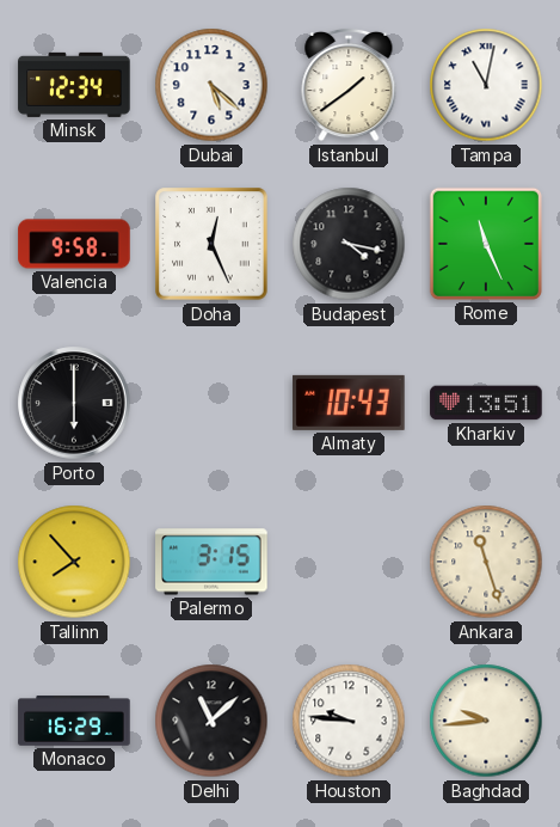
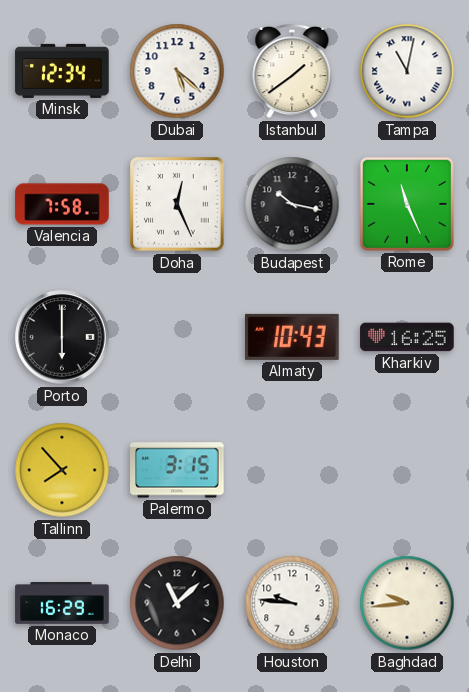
Valencia: 9:58 -> 7:58
Budapest: 4:17 -> 10:17
Kharkiv: 13:51 -> 16:25
Ankara: 11:27 -> none
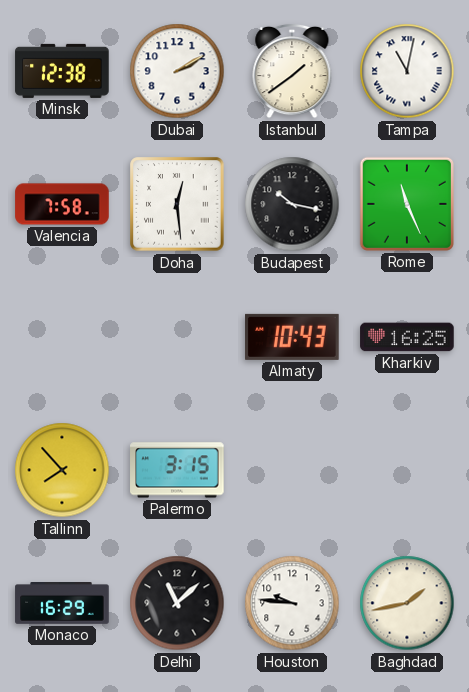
Minsk: 12:34 -> 12:38
Dubai: 5:22 -> 2:10
Doha: 12:26 -> 12:29
Porto: 6:00 -> none
Baghdad: 9:44 -> 1:43
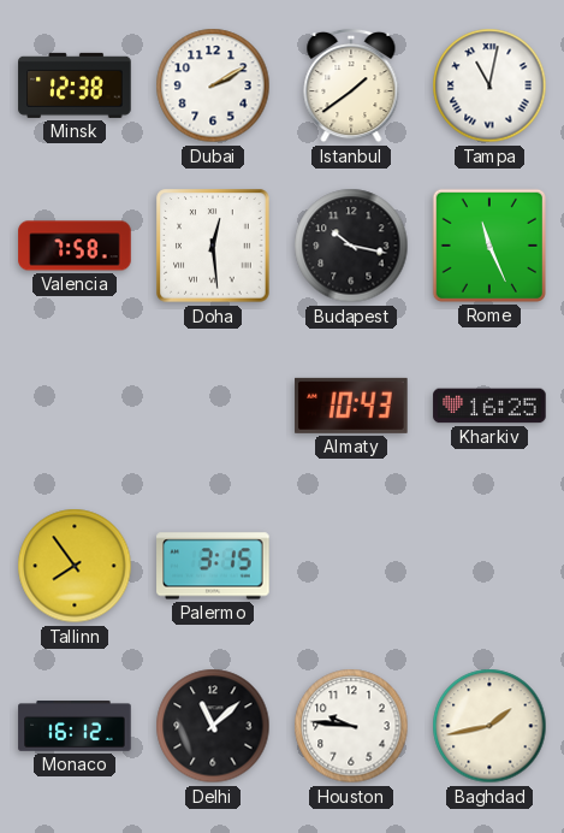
Tallinn: 7:53 -> 7:54
Monaco: 16:29 -> 16:12
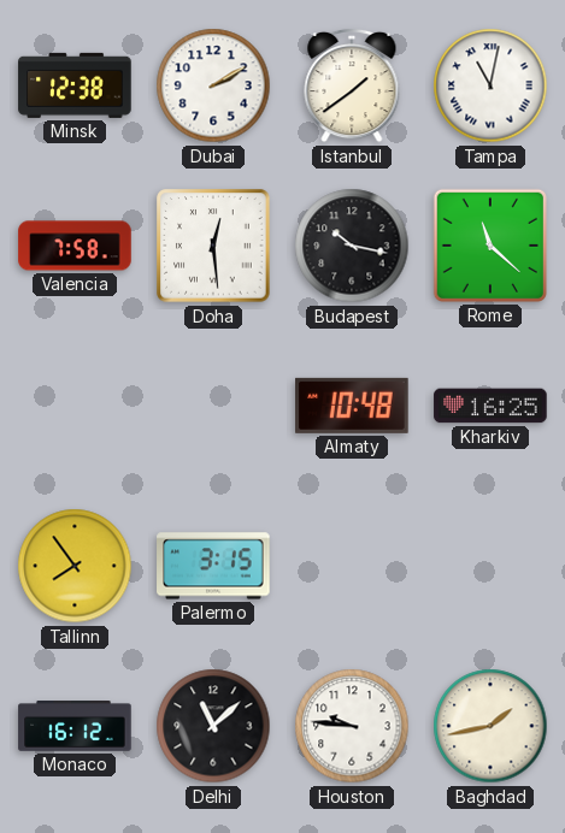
Rome: 11:26 -> 11:22
Almaty: 10:43 -> 10:48
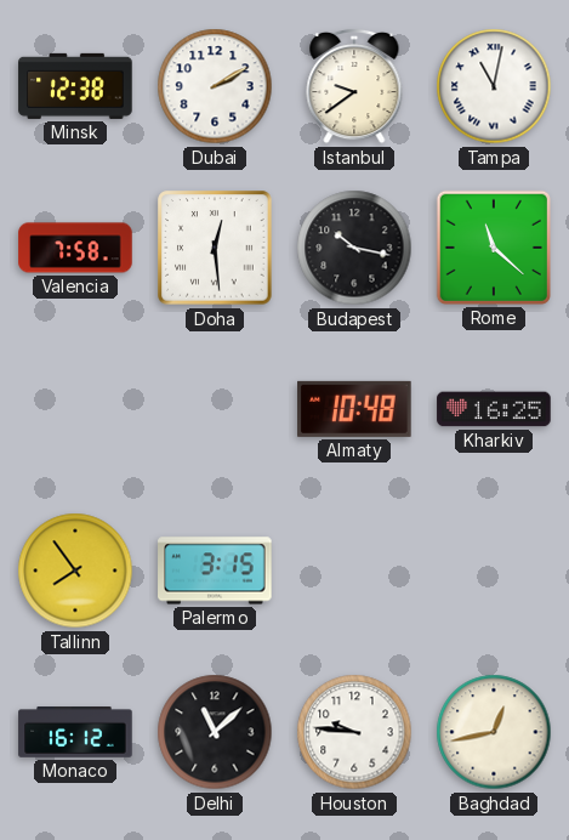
Istanbul: 1:39 -> 9:39
Baghdad: 1:43 -> 12:43
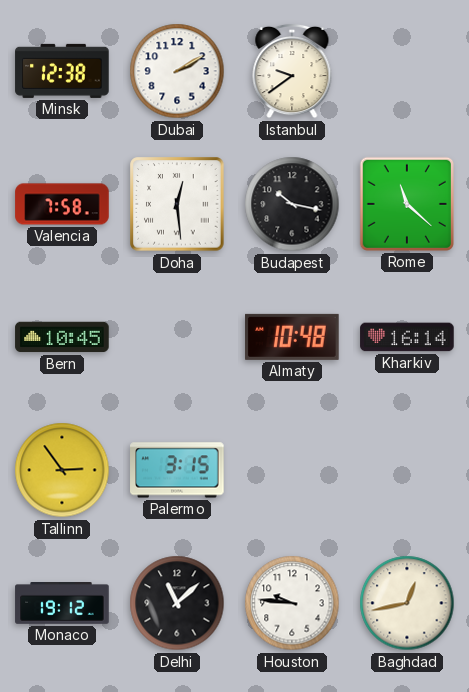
Tampa: 11:02 -> none
Bern: none -> 10:45
Kharkiv: 16:25 -> 16:14
Tallinn: 7:54 -> 2:54
Monaco: 16:12 -> 19:12
